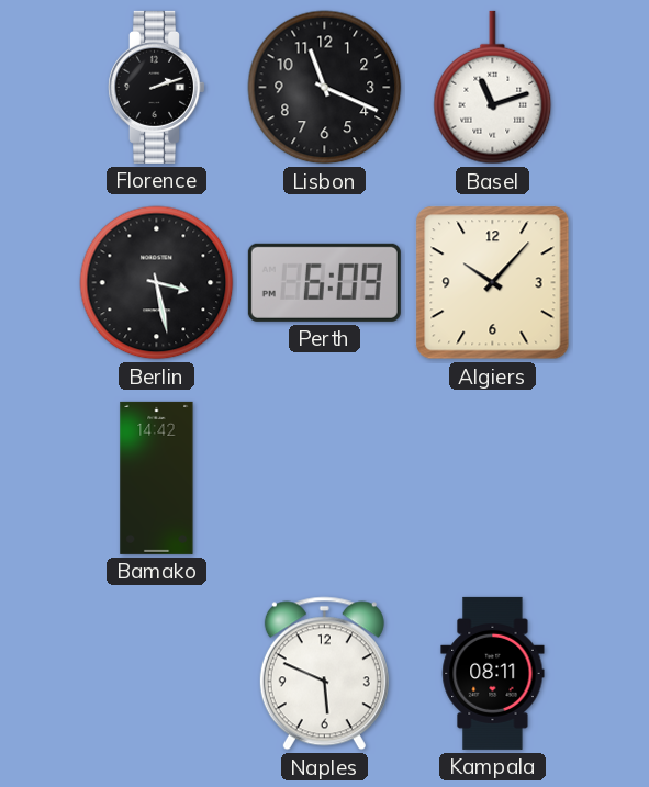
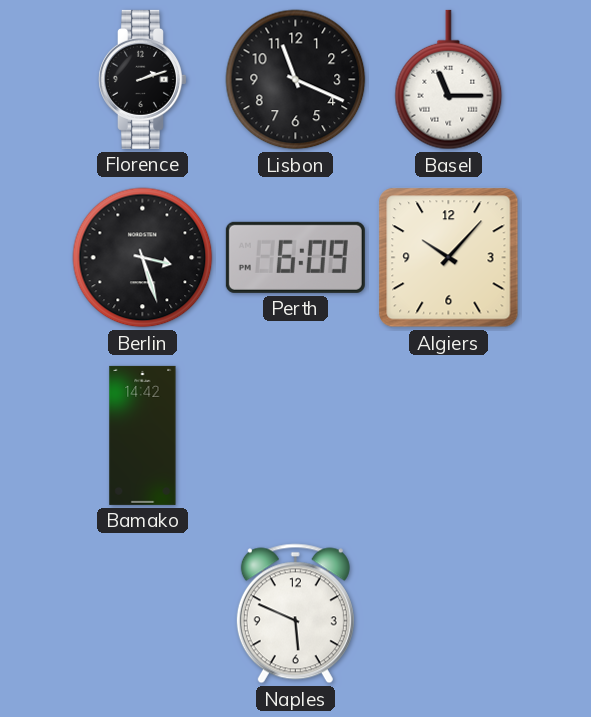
Basel: 11:12 -> 11:15
Berlin: 3:28 -> 3:27
Kampala: 08:11 -> none
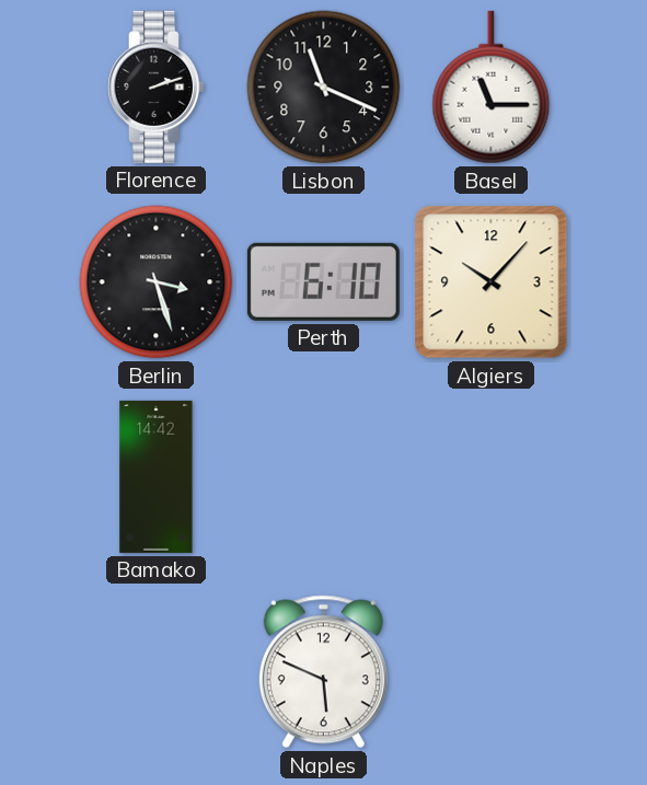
Perth: 6:09 -> 6:10
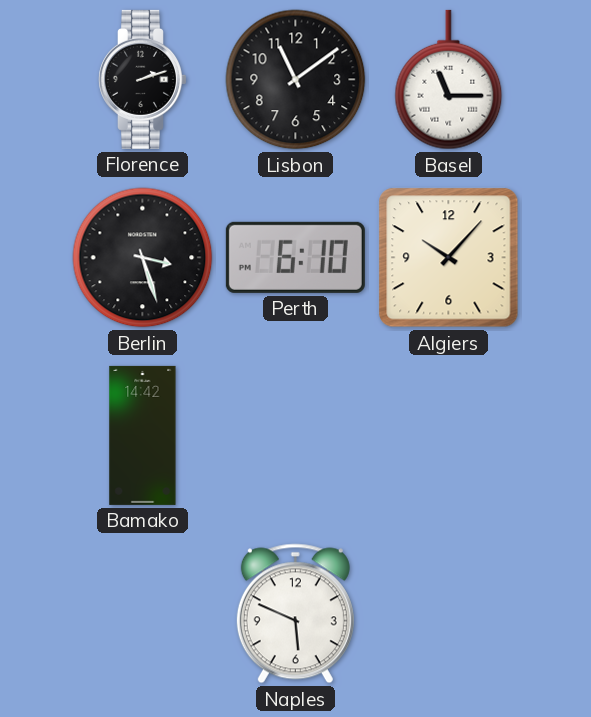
Lisbon: 11:19 -> 11:09
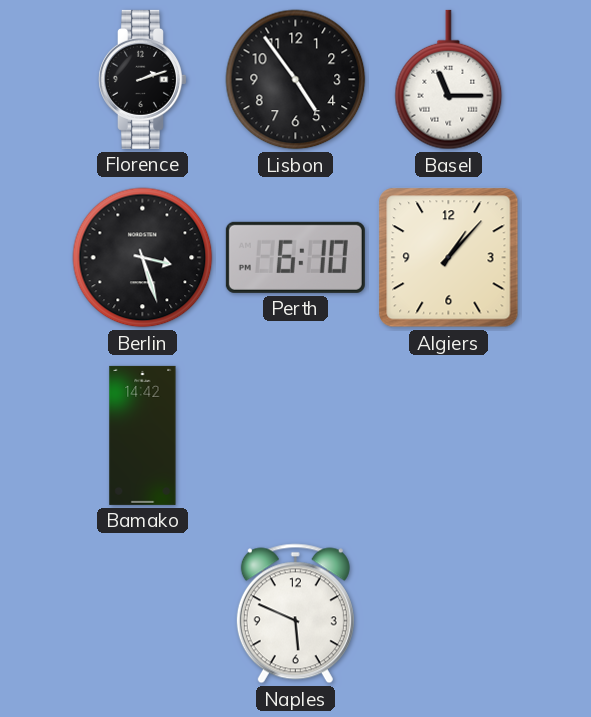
Lisbon: 11:09 -> 4:54
Algiers: 10:07 -> 1:07
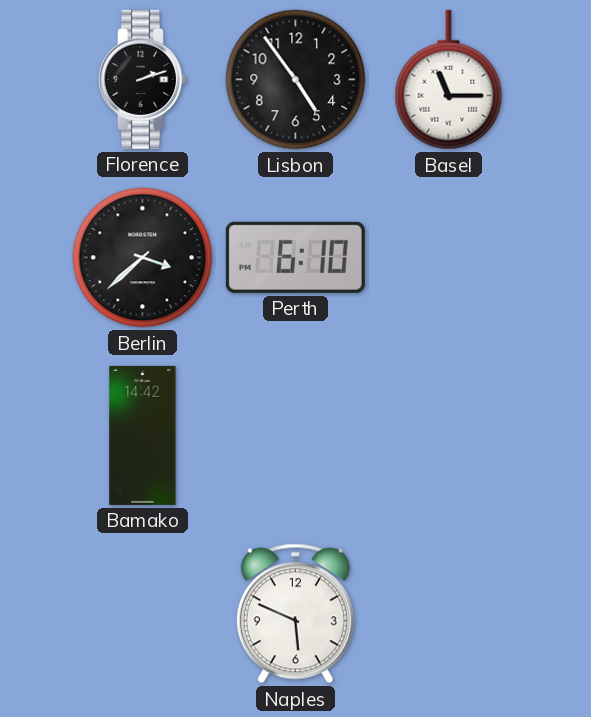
Berlin: 3:27 -> 3:38
Algiers: 1:07 -> none
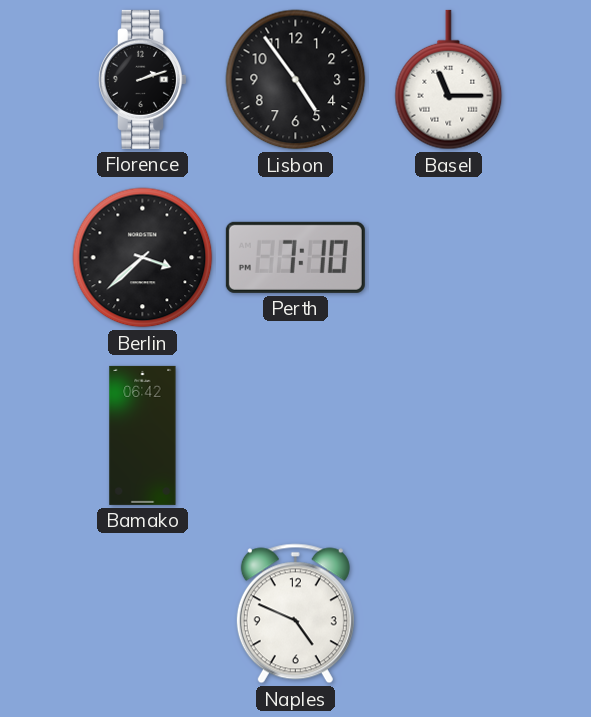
Perth: 6:10 -> 7:10
Bamako: 14:42 -> 06:42
Naples: 5:49 -> 4:49
